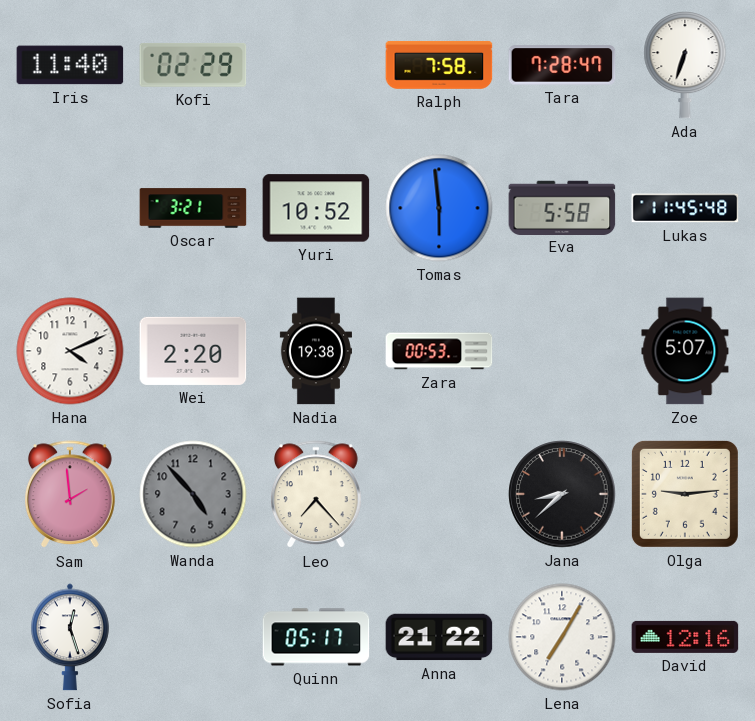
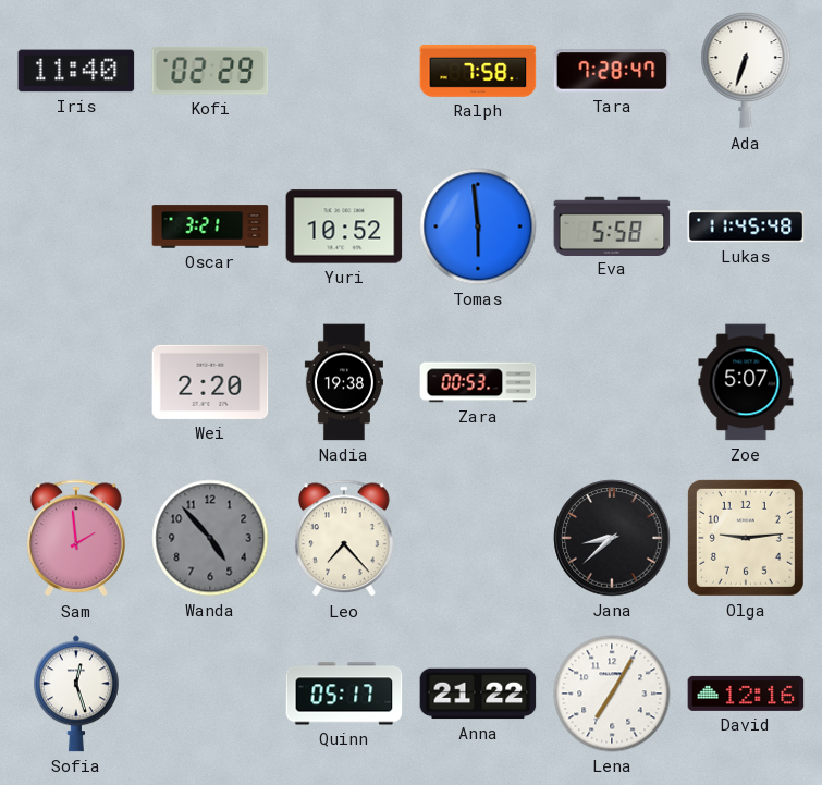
Hana: 4:11 -> none
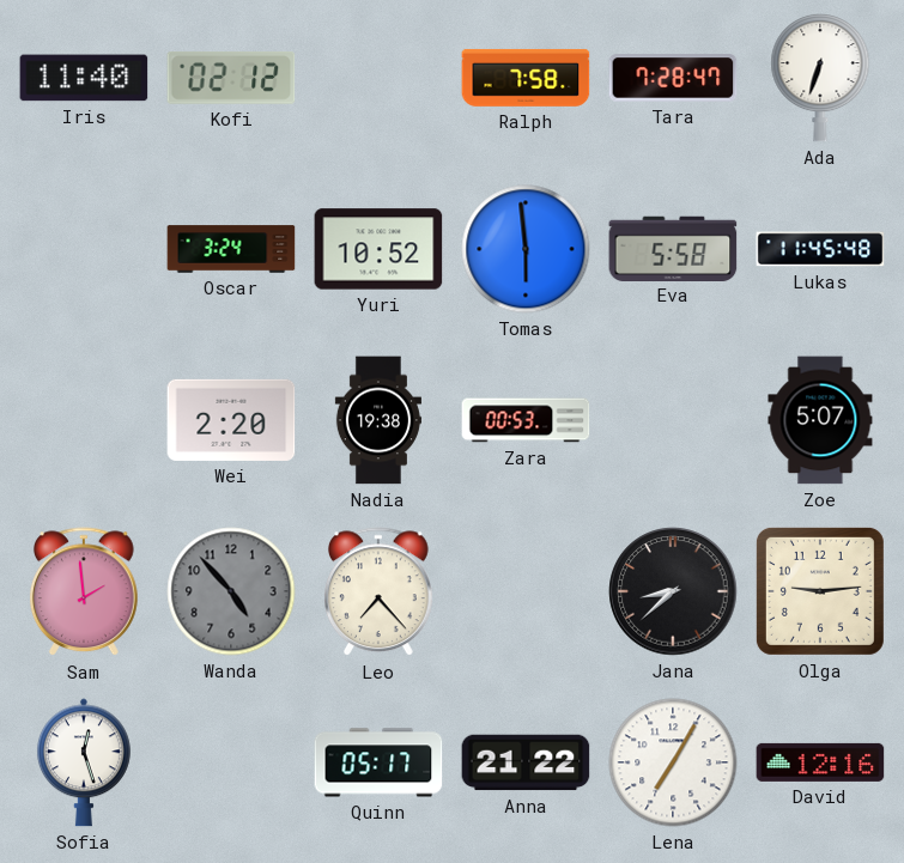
Kofi: 02:29 -> 02:12
Oscar: 3:21 -> 3:24
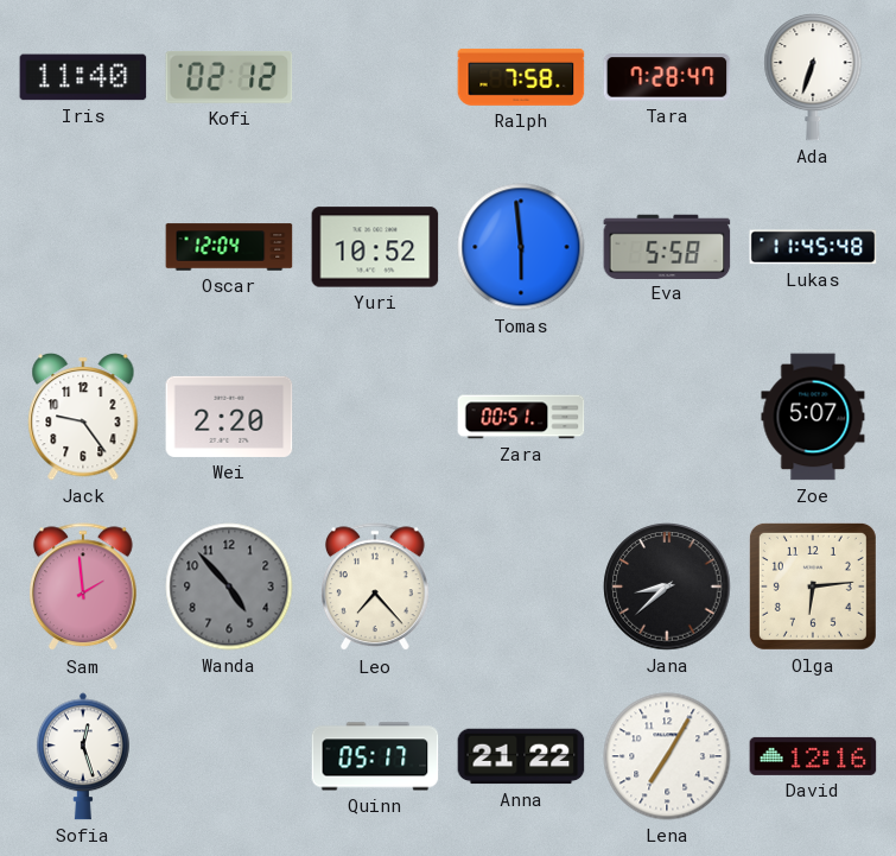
Oscar: 3:24 -> 12:04
Jack: none -> 9:24
Nadia: 19:38 -> none
Zara: 00:53 -> 00:51
Olga: 9:14 -> 6:14
